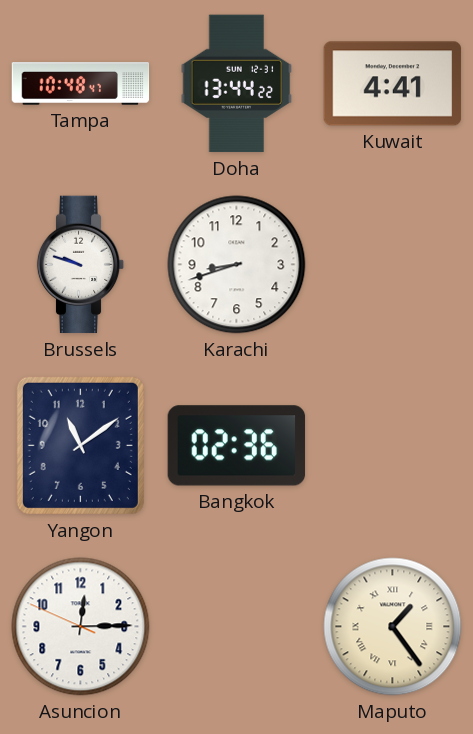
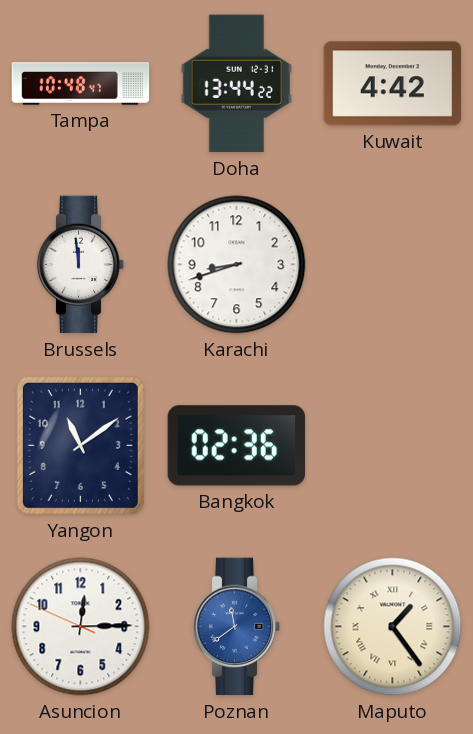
Kuwait: 4:41 -> 4:42
Brussels: 9:48 -> 11:59
Poznan: none -> 11:39
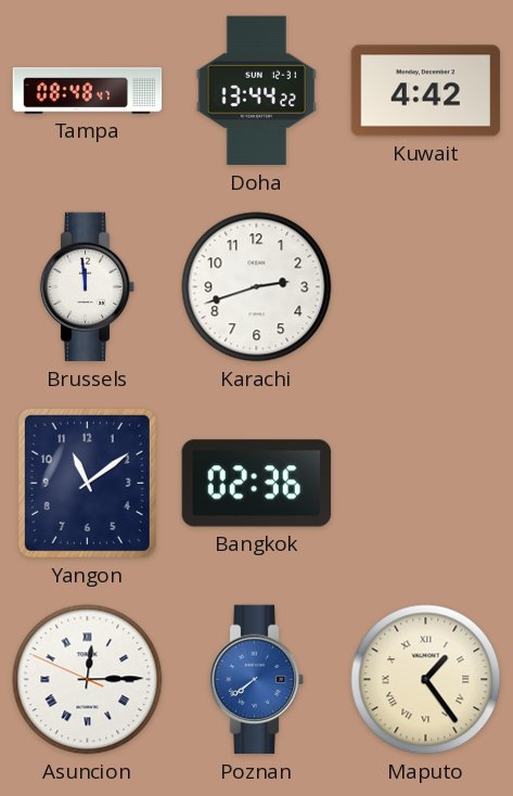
Tampa: 10:48 -> 08:48
Karachi: 8:42 -> 2:42
Asuncion numerals: Arabic -> Roman
Poznan: 11:39 -> 7:39
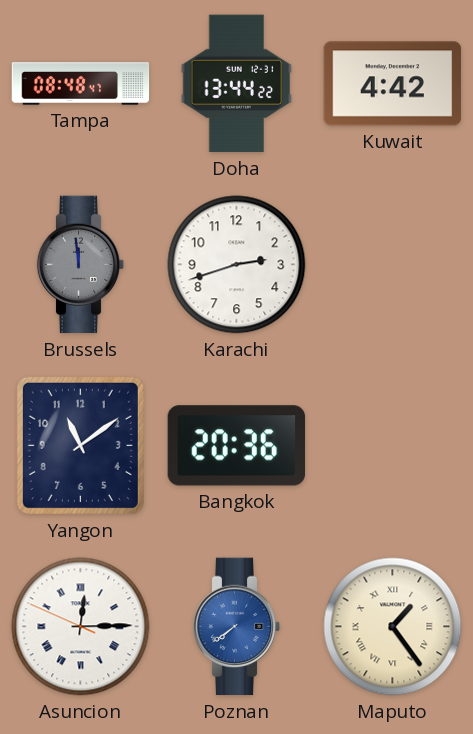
Brussels dial: white -> grey
Bangkok: 02:36 -> 20:36
